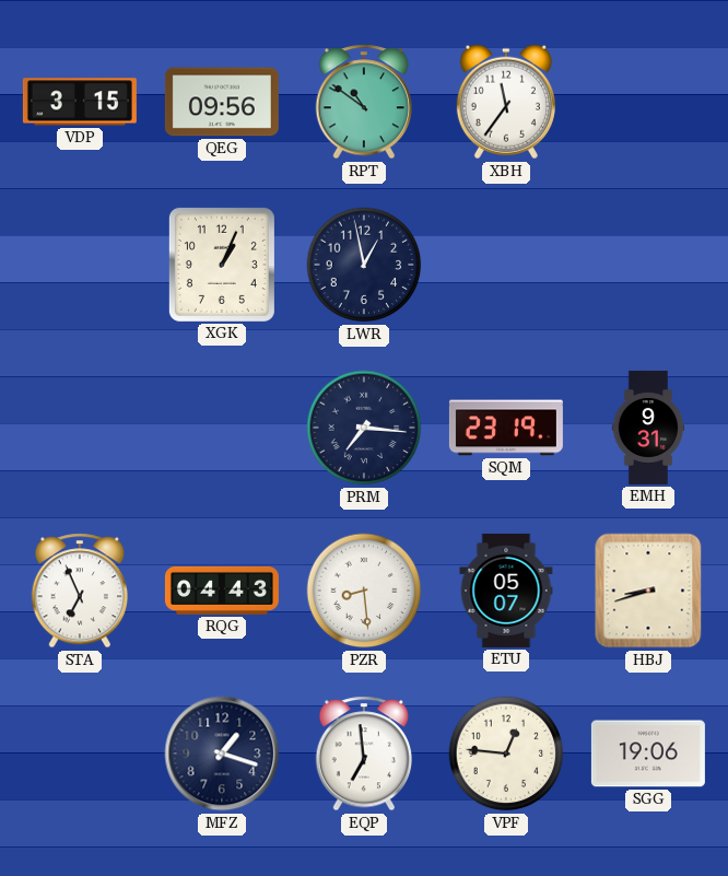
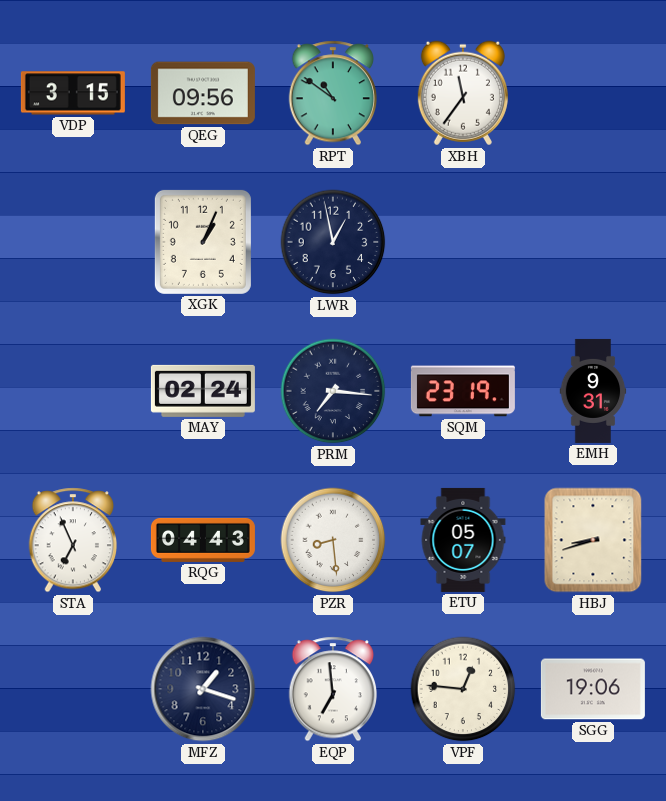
MAY: none -> 02:24
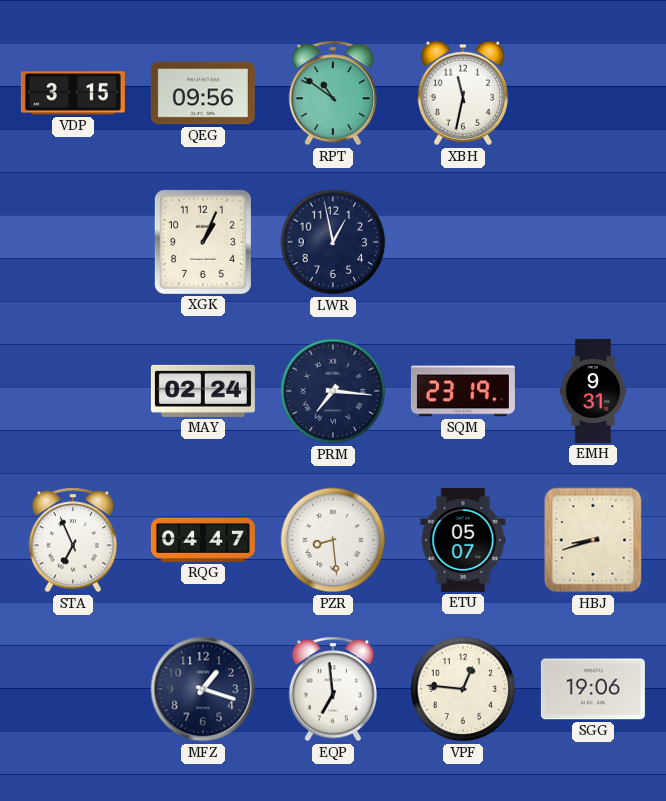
XBH: 11:36 -> 11:32
RQG: 04:43 -> 04:47
